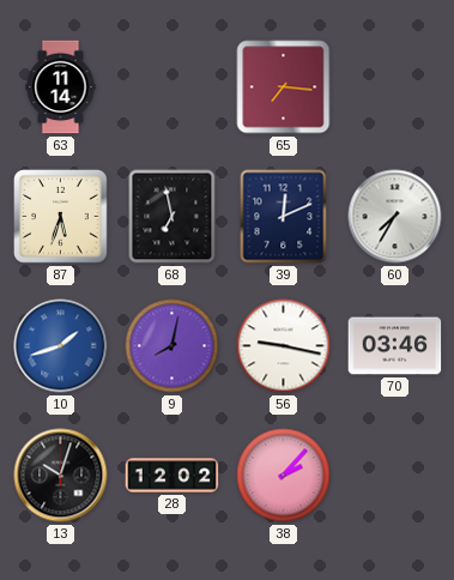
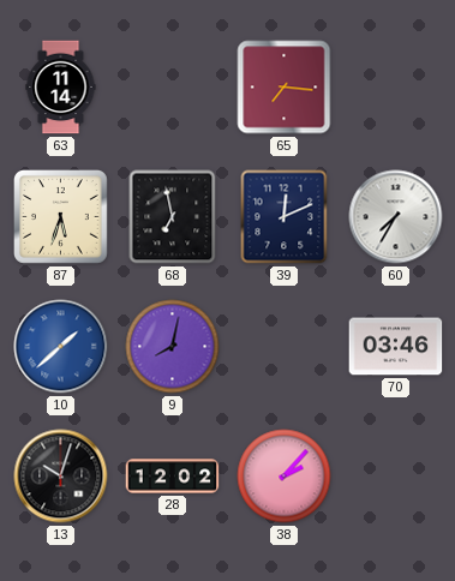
10: 1:42 -> 1:38
56: 9:17 -> none
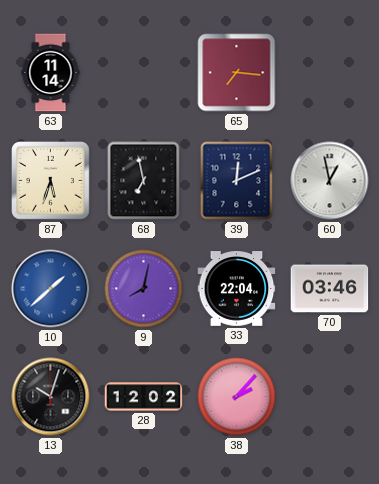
60: 7:35 -> 12:58
33: none -> 22:04
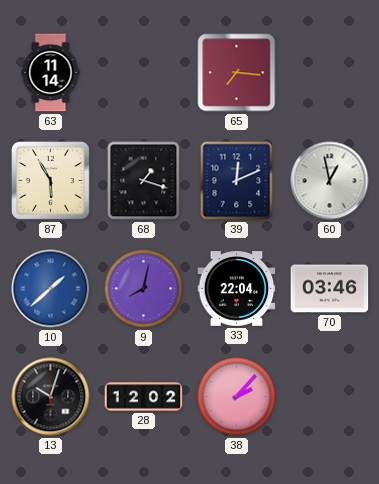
87: 5:33 -> 5:55
68: 6:58 -> 1:18
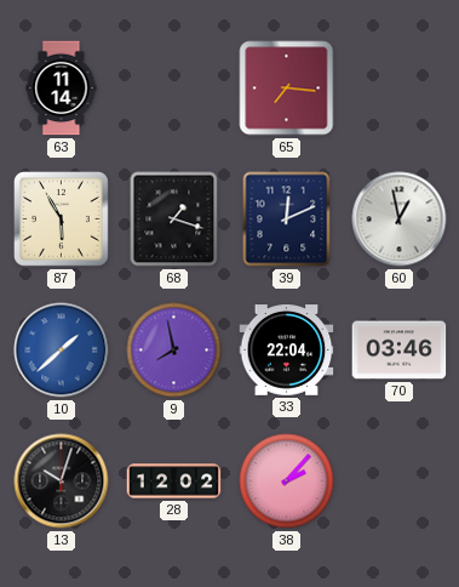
9: 8:02 -> 7:58
